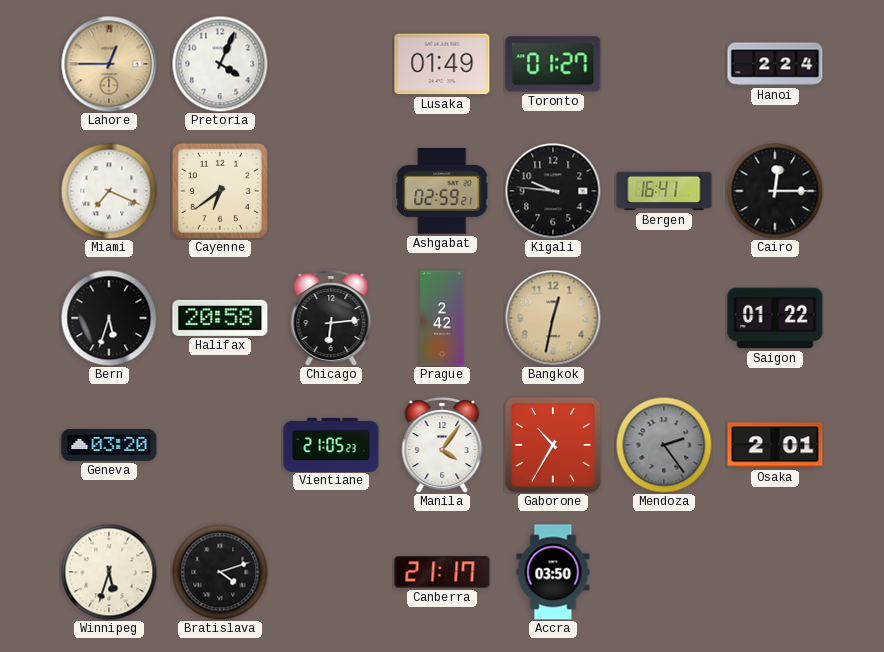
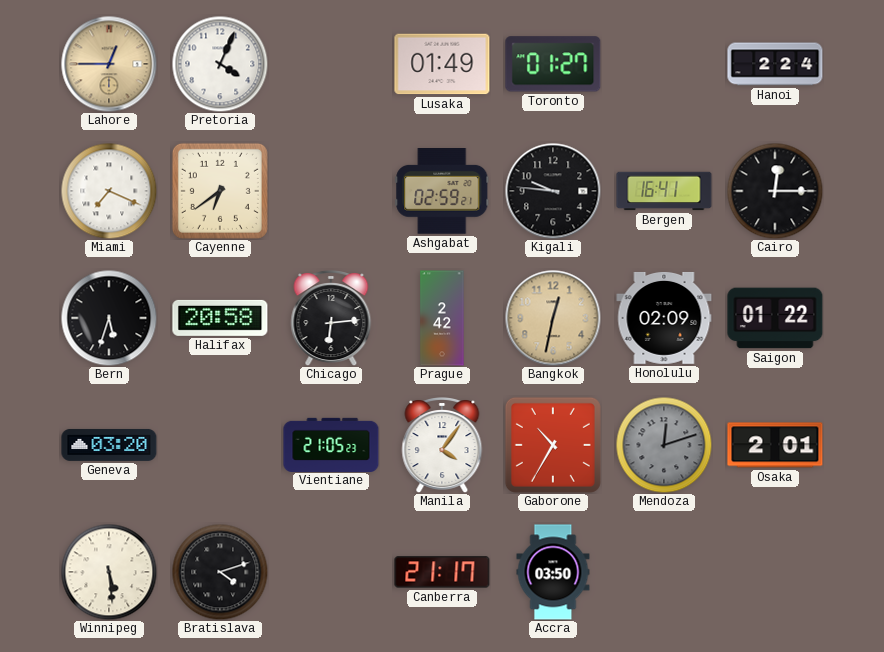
Honolulu: none -> 02:09
Mendoza: 2:24 -> 12:12
Winnipeg: 5:33 -> 5:29
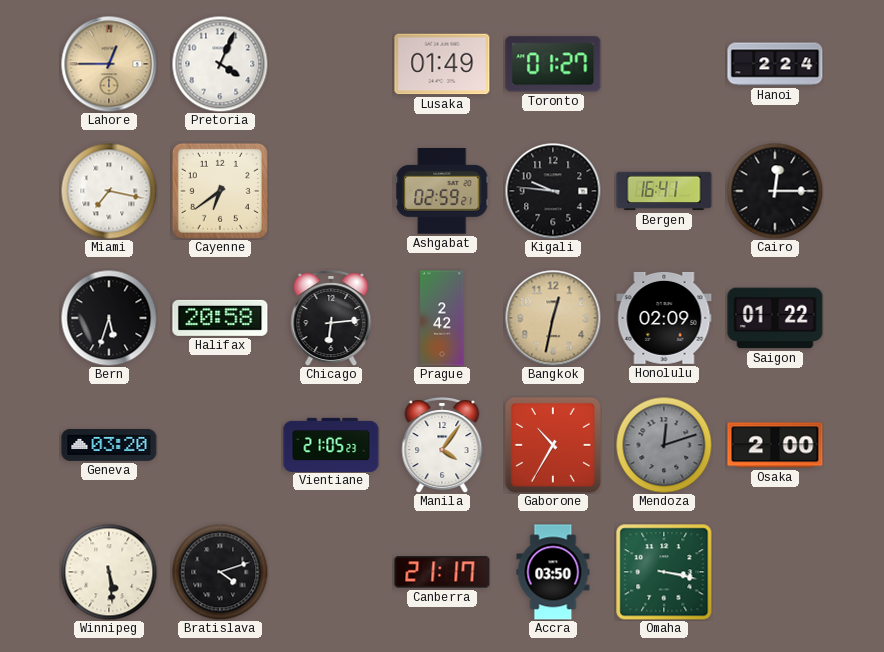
Miami: 7:19 -> 7:17
Osaka: 2:01 -> 2:00
Omaha: none -> 3:17
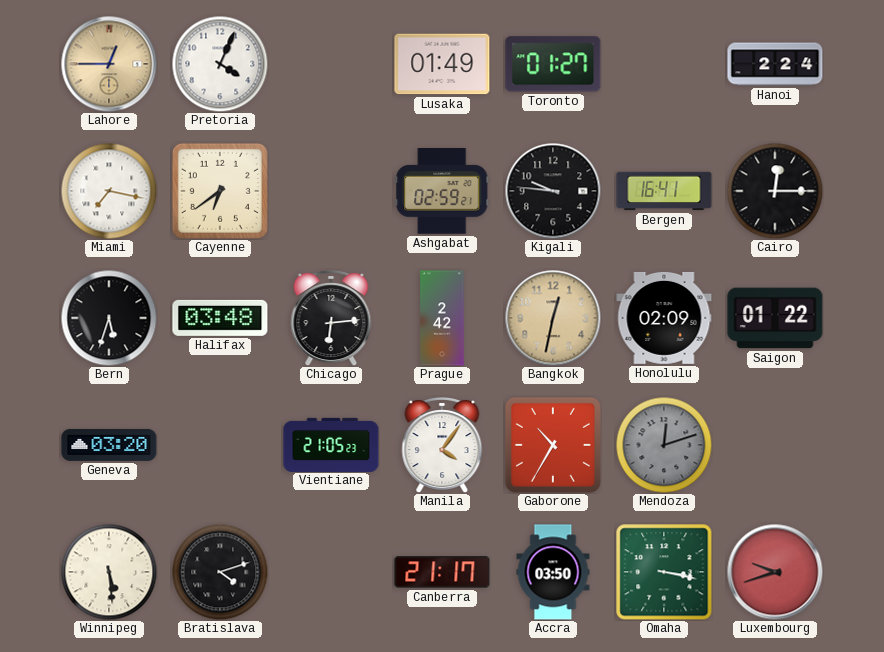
Halifax: 20:58 -> 03:48
Osaka: 2:00 -> none
Luxembourg: none -> 9:42
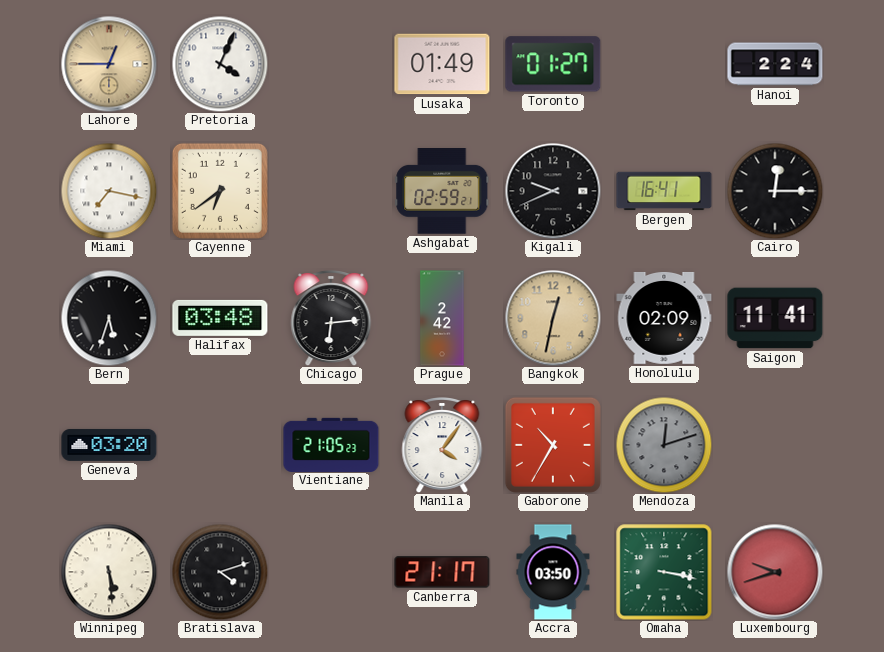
Kigali: 9:46 -> 9:41
Saigon: 01:22 -> 11:41
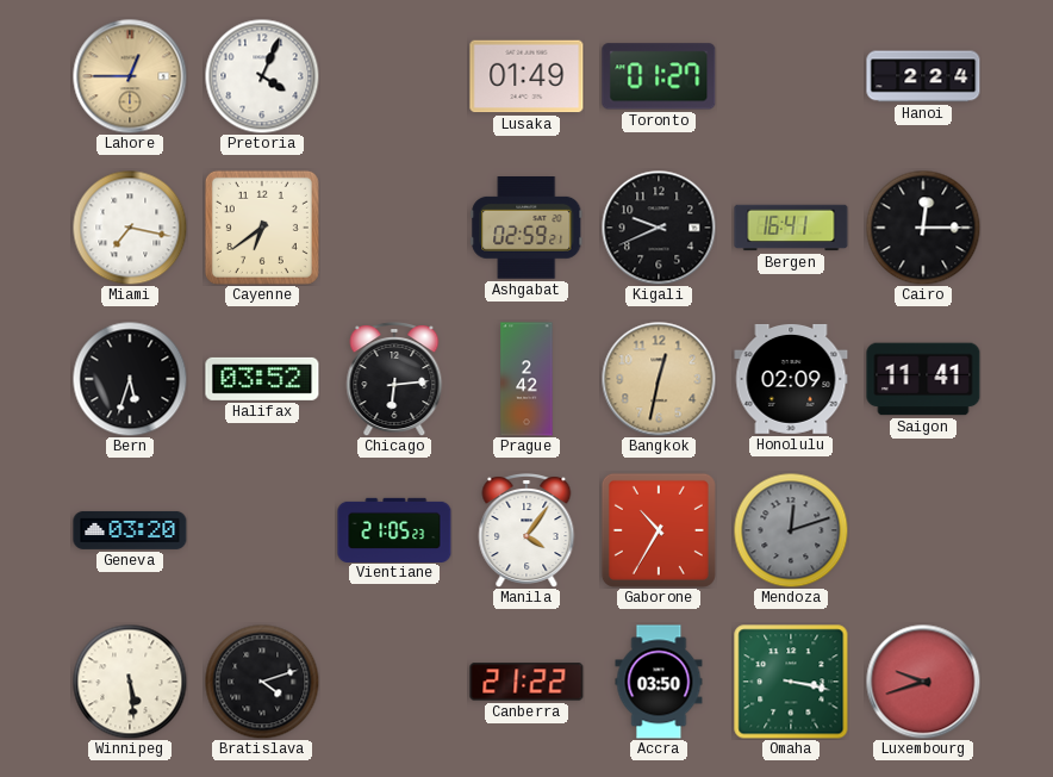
Halifax: 03:48 -> 03:52
Canberra: 21:17 -> 21:22
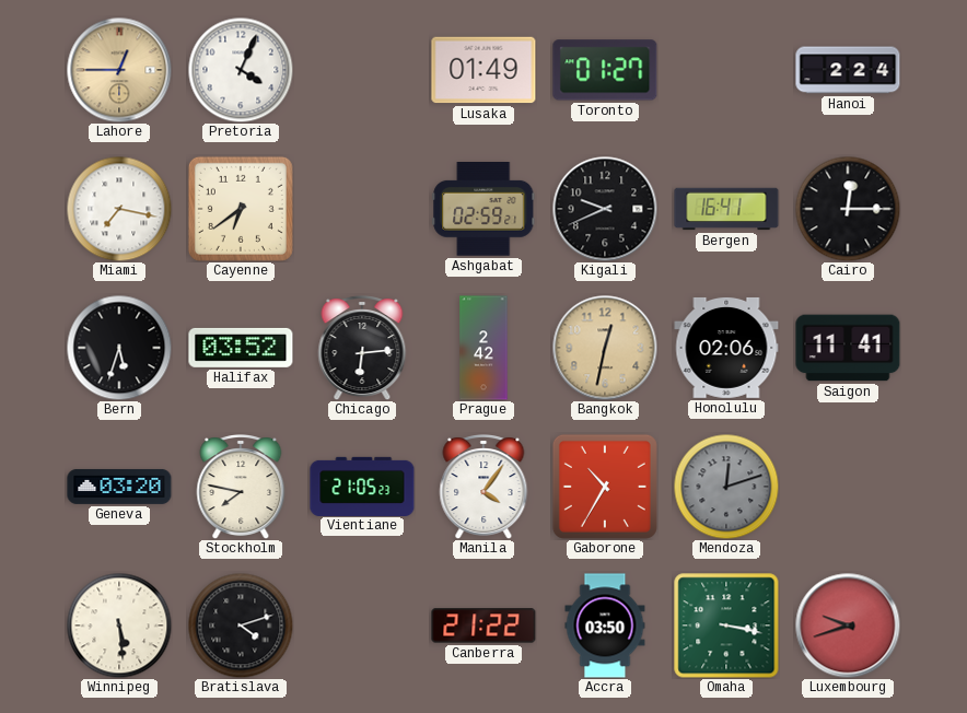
Honolulu: 02:09 -> 02:06
Stockholm: none -> 7:47
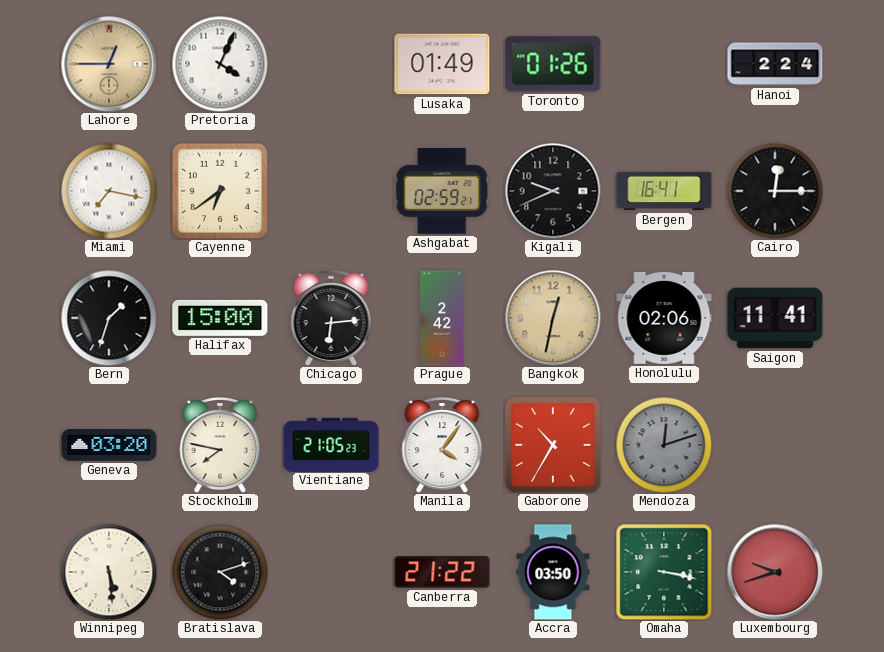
Toronto: 01:27 -> 01:26
Bern: 5:33 -> 1:33
Halifax: 03:52 -> 15:00
